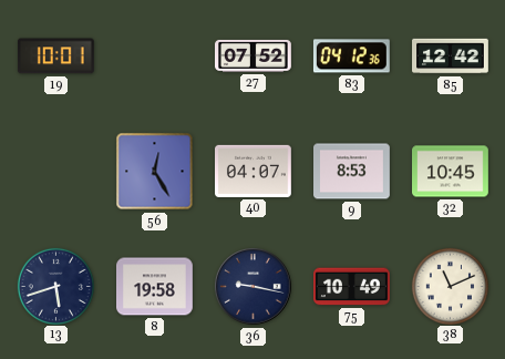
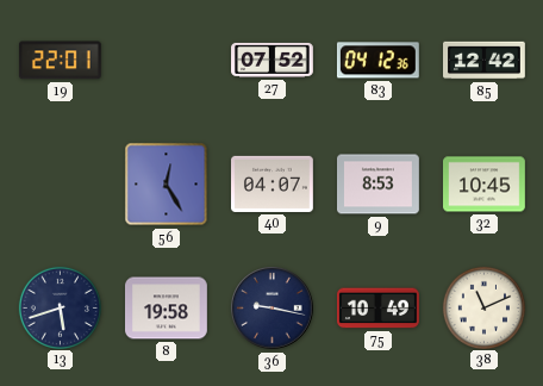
19: 10:01 -> 22:01
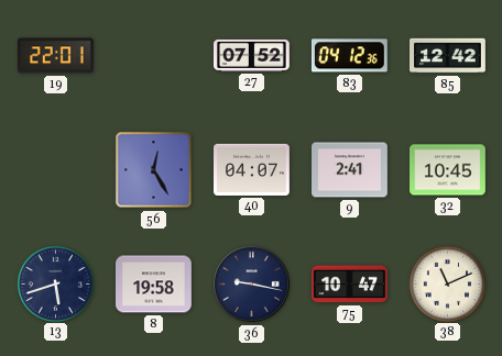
9: 8:53 -> 2:41
75: 10:49 -> 10:47
